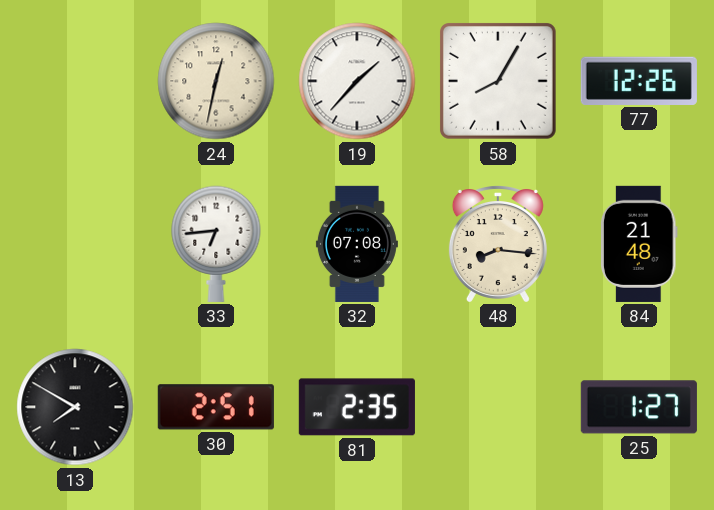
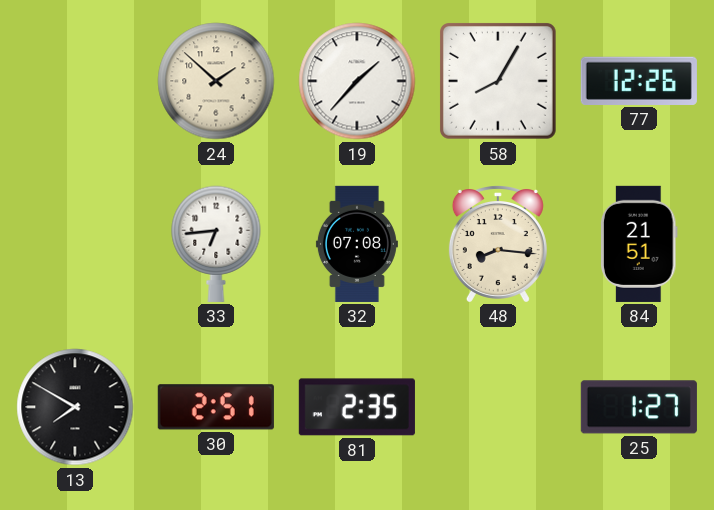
24: 12:32 -> 1:52
84: 21:48 -> 21:51
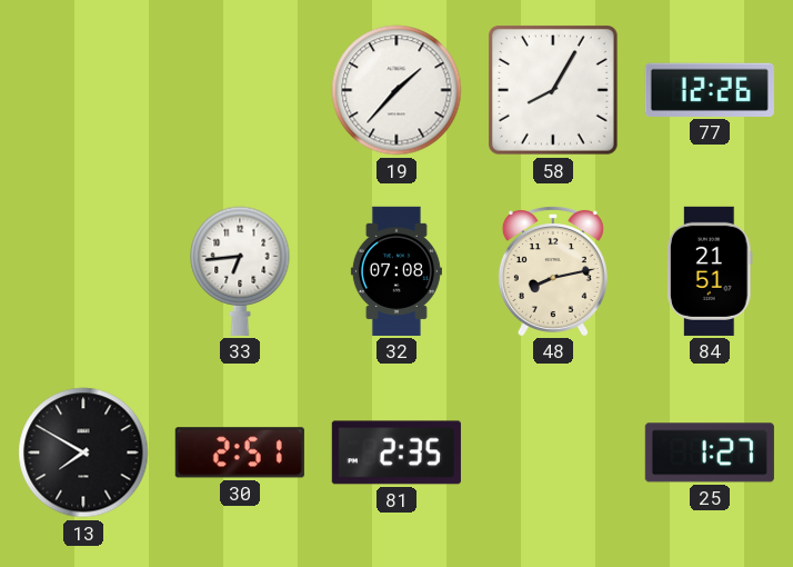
24: 1:52 -> none
48: 8:16 -> 8:13
